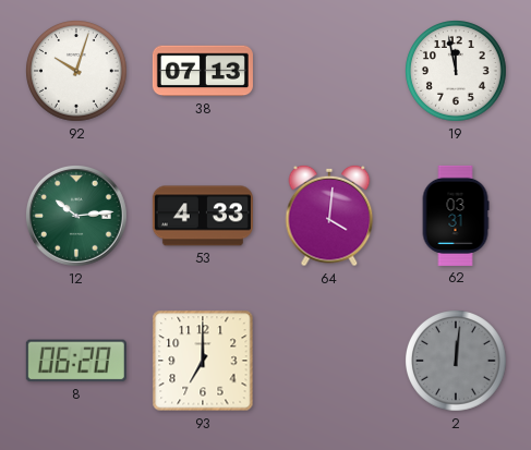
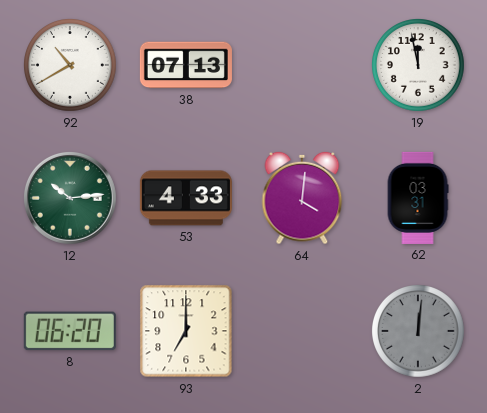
92: 10:03 -> 10:40
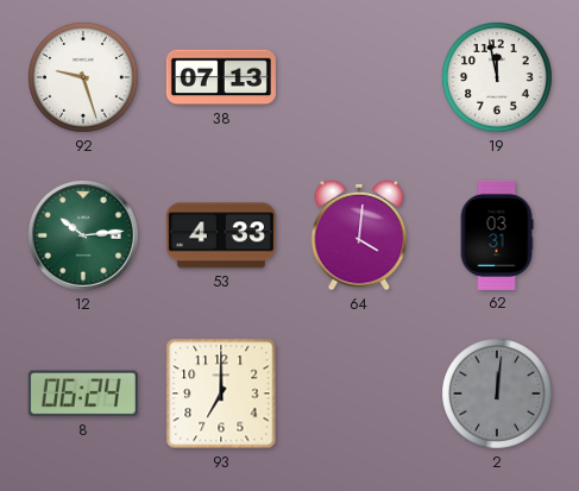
92: 10:40 -> 9:27
8: 06:20 -> 06:24
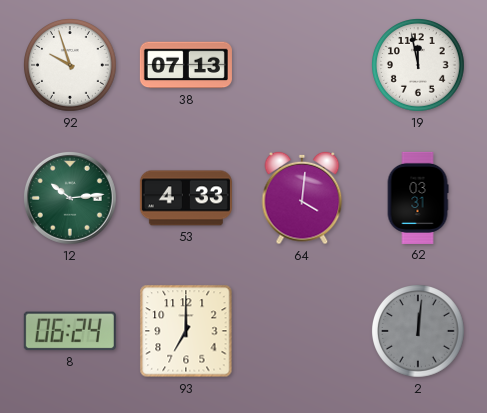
92: 9:27 -> 9:57
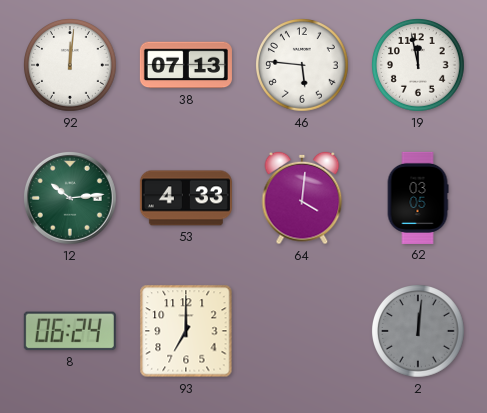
92: 9:57 -> 12:01
46: none -> 5:46
62: 03:31 -> 03:05
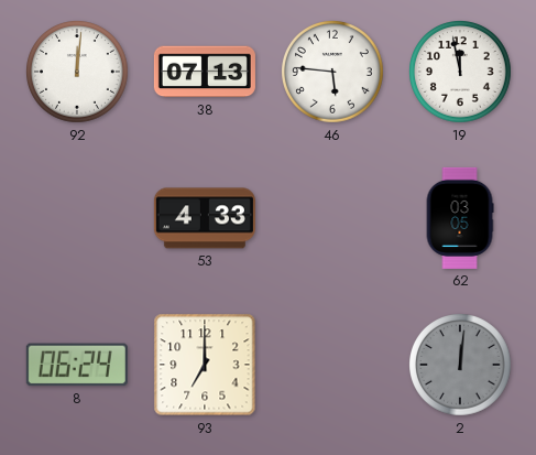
12: 10:14 -> none
64: 4:01 -> none
